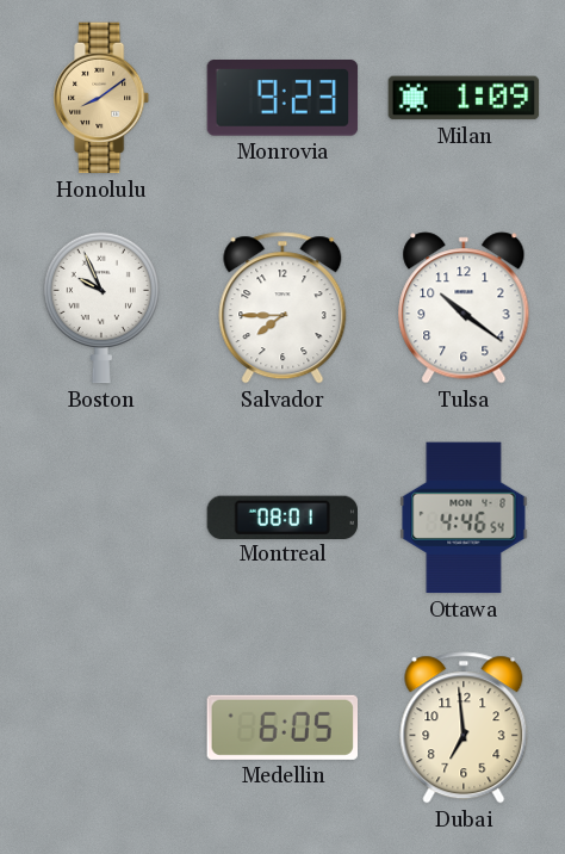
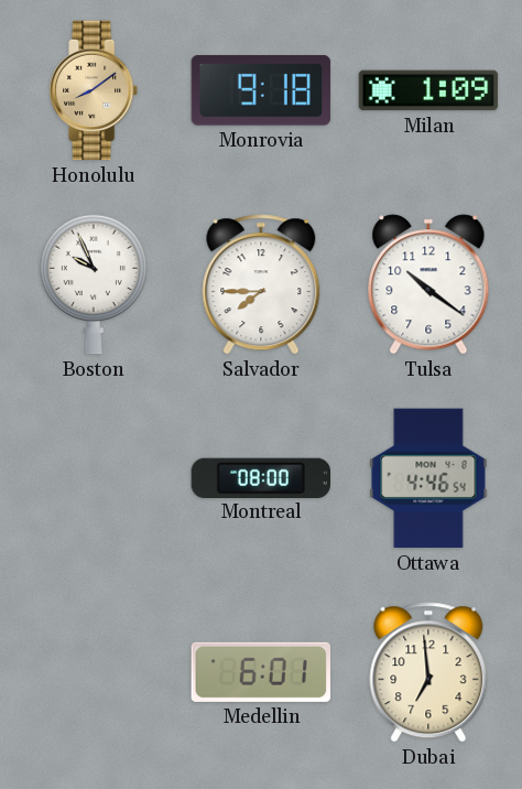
Monrovia: 9:23 -> 9:18
Montreal: 08:01 -> 08:00
Medellin: 6:05 -> 6:01
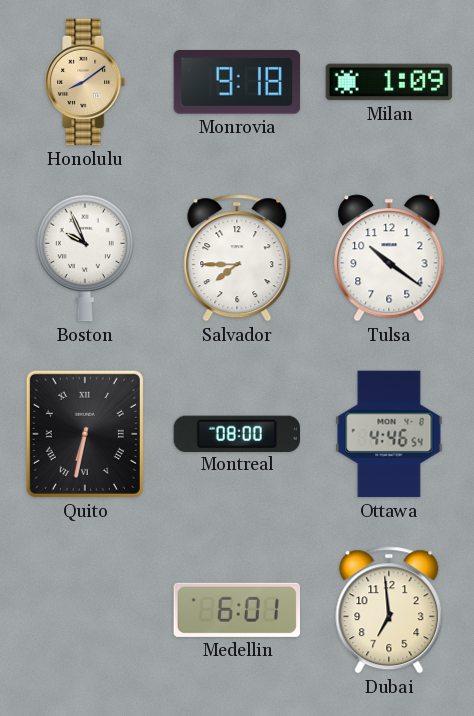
Quito: none -> 6:32
